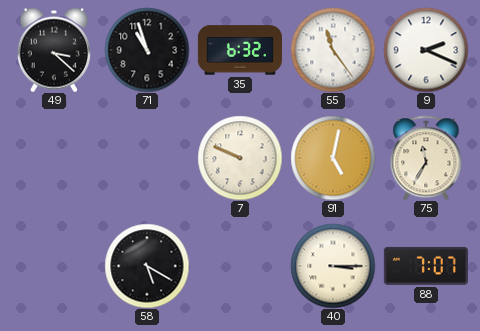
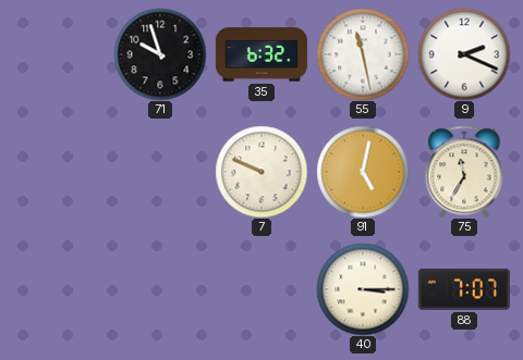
49: 3:22 -> none
71: 10:57 -> 9:57
55: 11:24 -> 11:28
58: 5:20 -> none
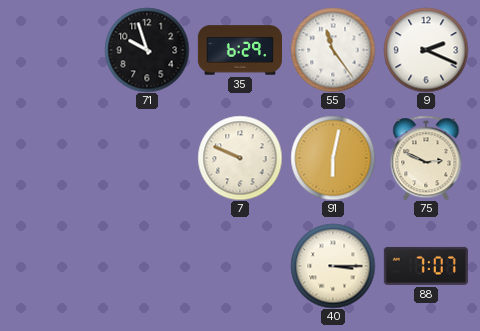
35: 6:32 -> 6:29
55: 11:28 -> 11:24
91: 5:02 -> 6:02
75: 11:35 -> 2:49
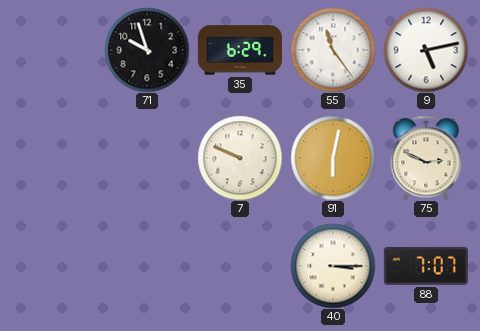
9: 2:19 -> 5:13
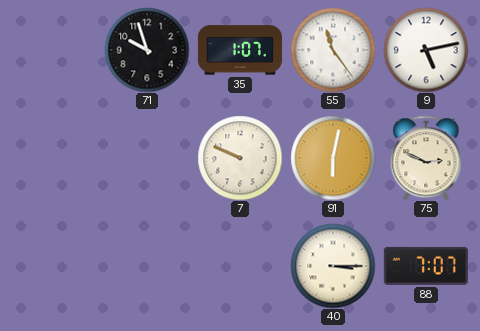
35: 6:29 -> 1:07
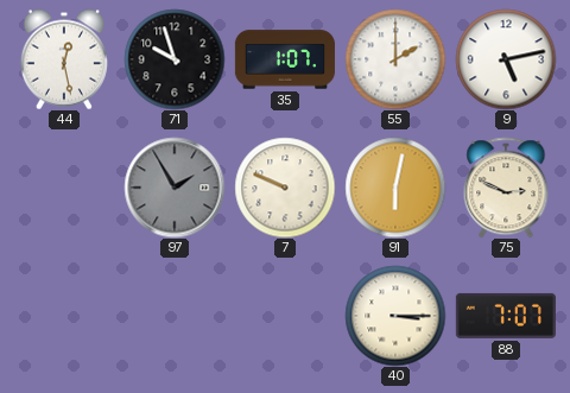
44: none -> 12:28
55: 11:24 -> 2:00
97: none -> 1:55
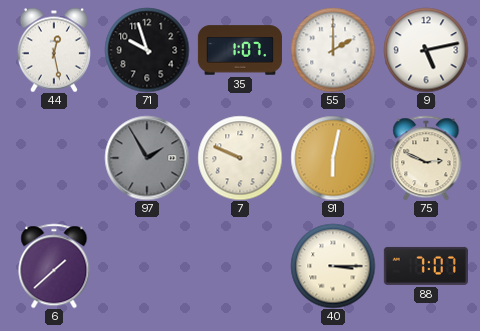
6: none -> 1:38
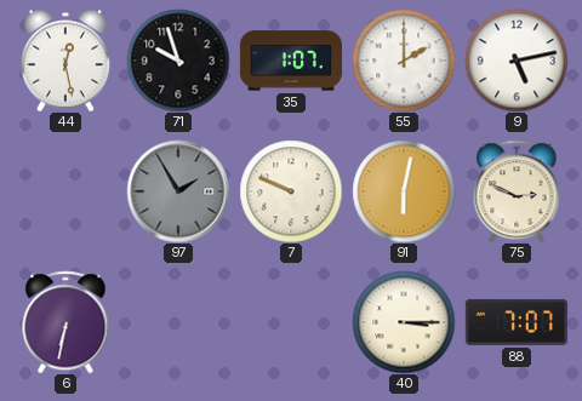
6: 1:38 -> 6:32
